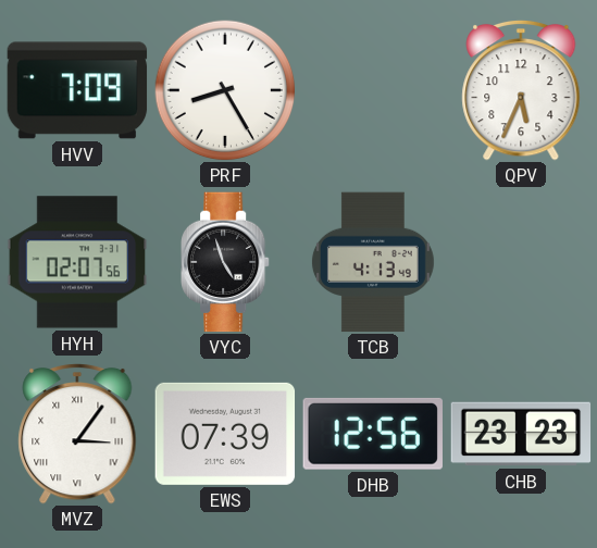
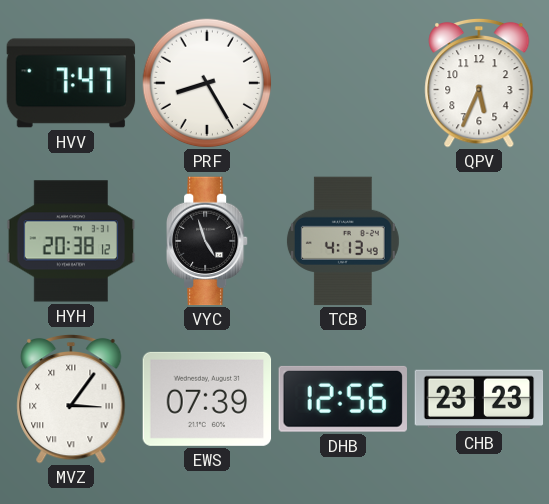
HVV: 7:09 -> 7:47
HYH: 02:07 -> 20:38
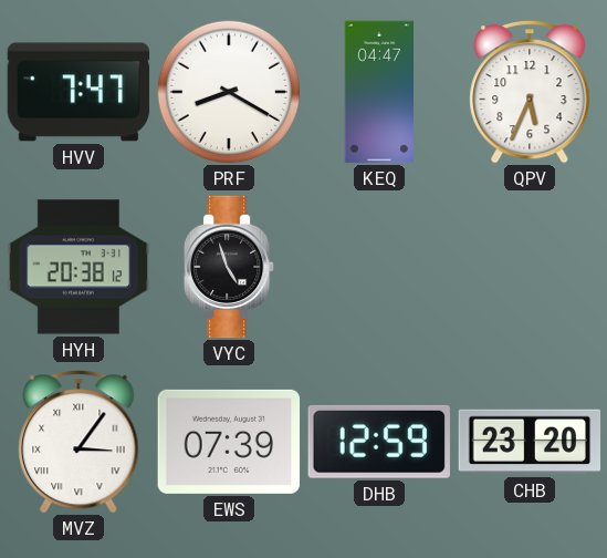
PRF: 8:25 -> 8:20
KEQ: none -> 04:47
TCB: 4:13 -> none
DHB: 12:56 -> 12:59
CHB: 23:23 -> 23:20
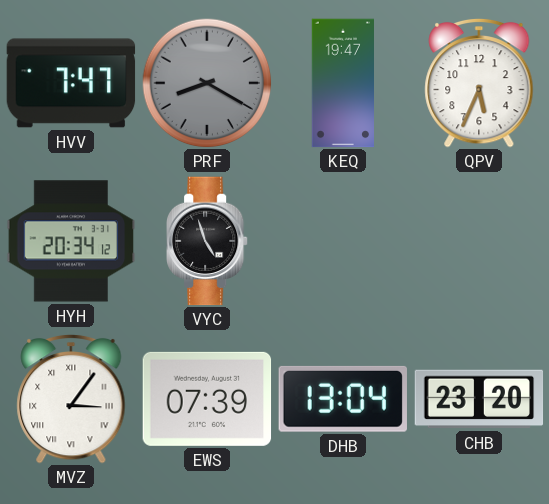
PRF dial: white -> grey
KEQ: 04:47 -> 19:47
HYH: 20:38 -> 20:34
DHB: 12:59 -> 13:04
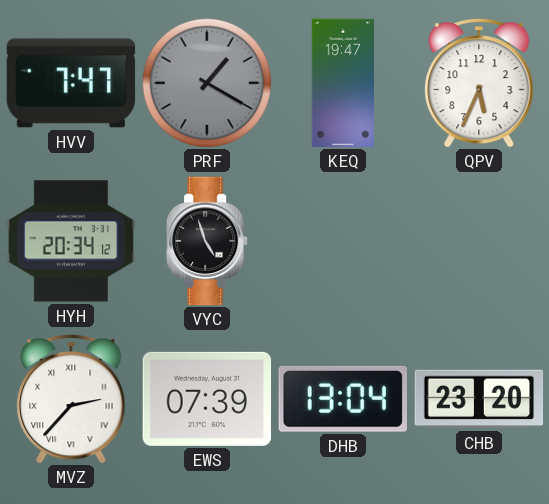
PRF: 8:20 -> 1:20
MVZ: 3:06 -> 2:37
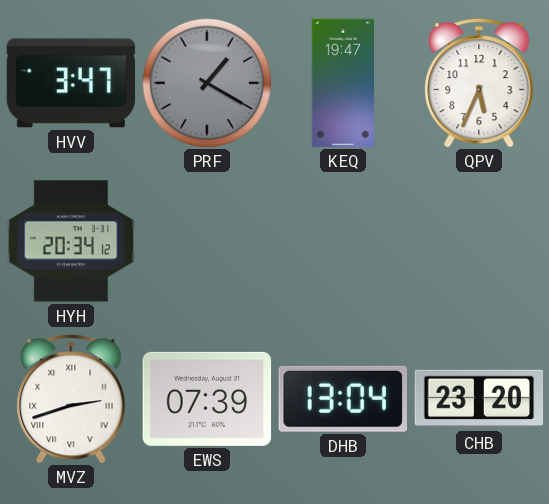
HVV: 7:47 -> 3:47
VYC: 4:57 -> none
MVZ: 2:37 -> 2:42
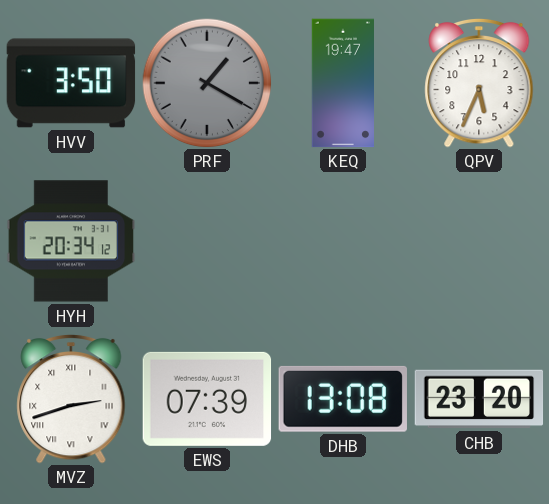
HVV: 3:47 -> 3:50
DHB: 13:04 -> 13:08
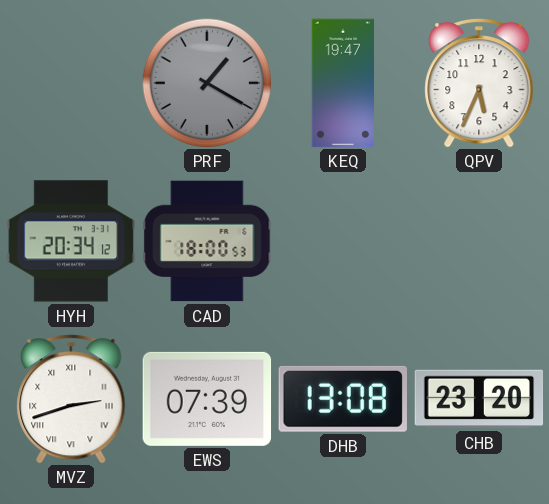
HVV: 3:50 -> none
CAD: none -> 18:00
